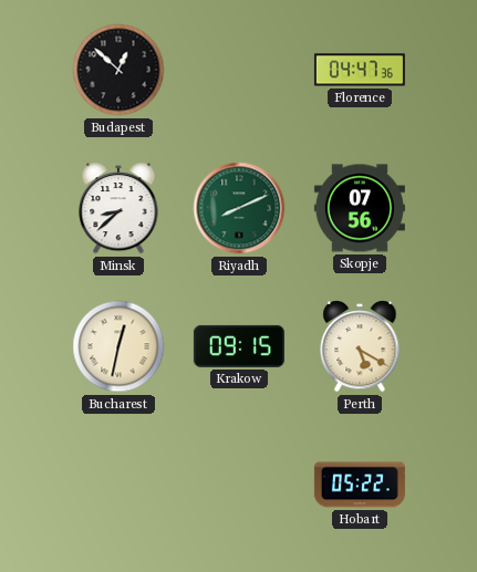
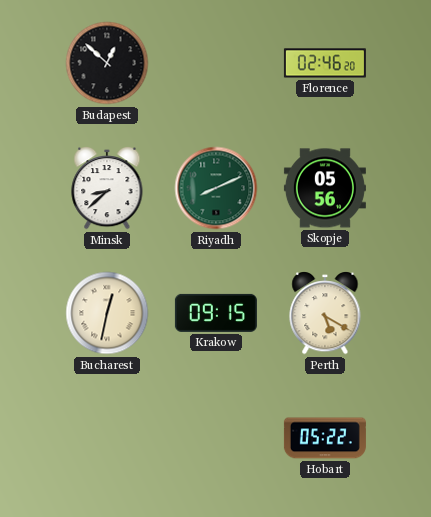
Florence: 04:47 -> 02:46
Skopje: 07:56 -> 05:56
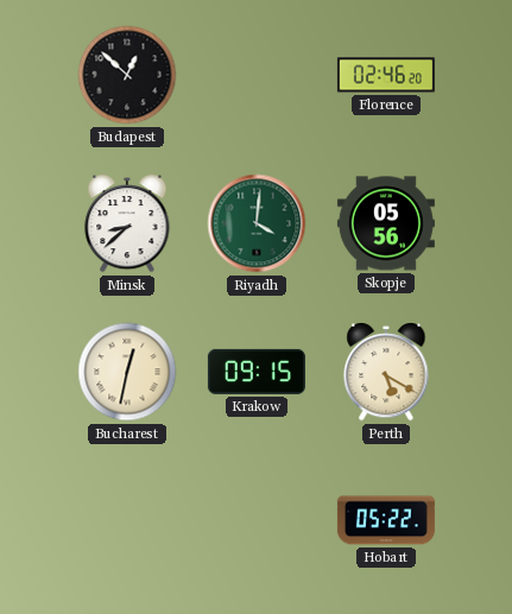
Riyadh: 8:11 -> 4:01
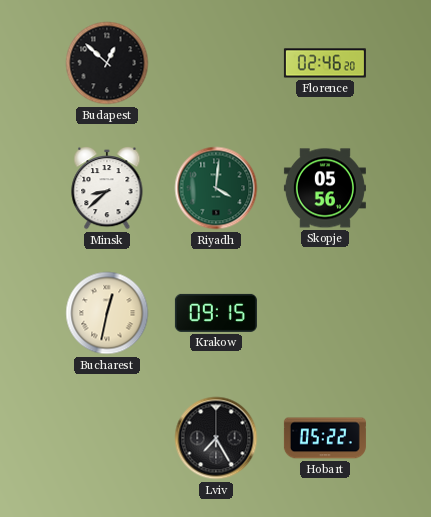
Perth: 5:20 -> none
Lviv: none -> 7:25
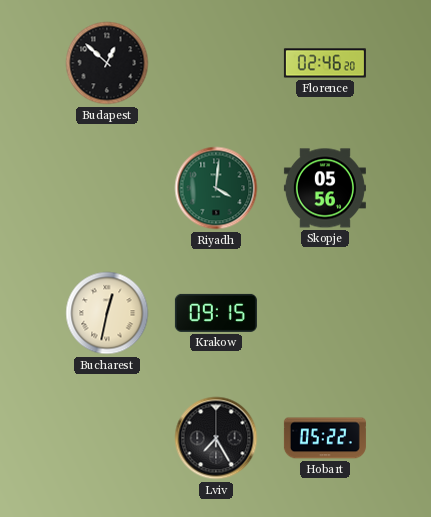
Minsk: 8:38 -> none
